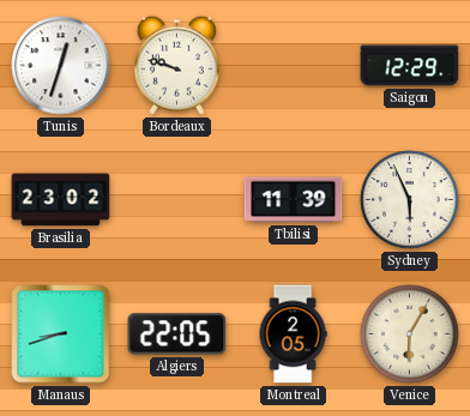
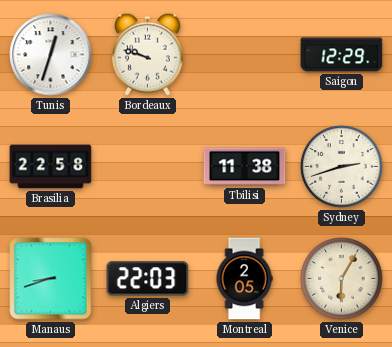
Brasilia: 23:02 -> 22:58
Tbilisi: 11:39 -> 11:38
Sydney: 5:56 -> 2:42
Algiers: 22:05 -> 22:03
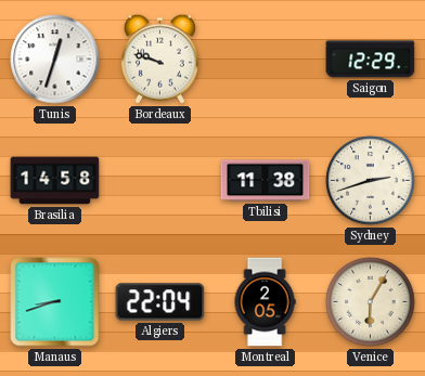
Brasilia: 22:58 -> 14:58
Algiers: 22:03 -> 22:04
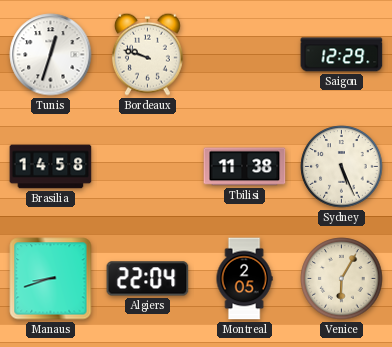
Sydney: 2:42 -> 5:26
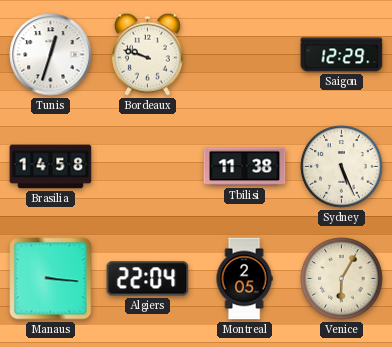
Manaus: 8:42 -> 3:16
